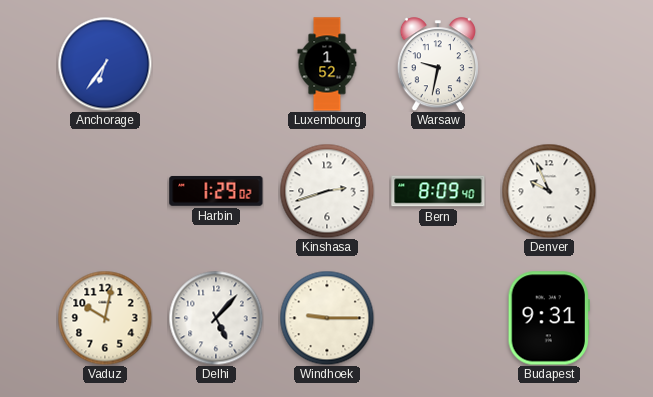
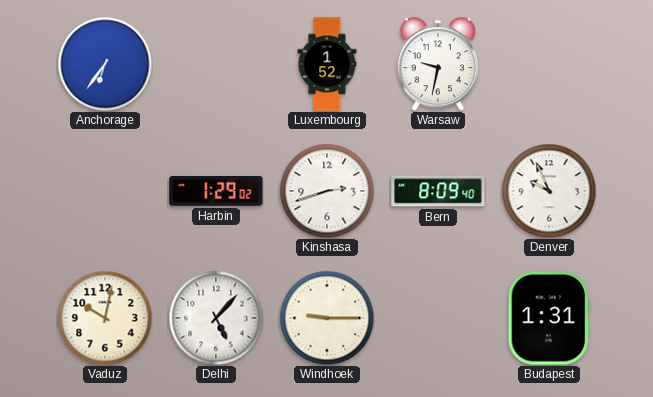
Budapest: 9:31 -> 1:31
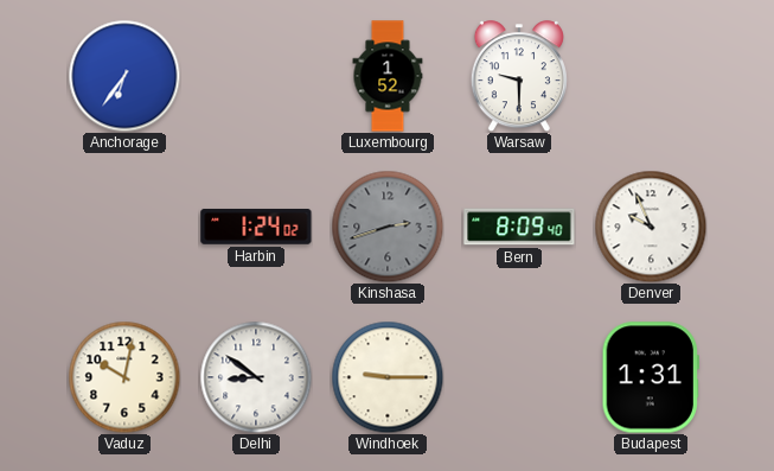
Warsaw: 9:32 -> 9:30
Harbin: 1:29 -> 1:24
Kinshasa dial: white -> grey
Delhi: 5:07 -> 8:51
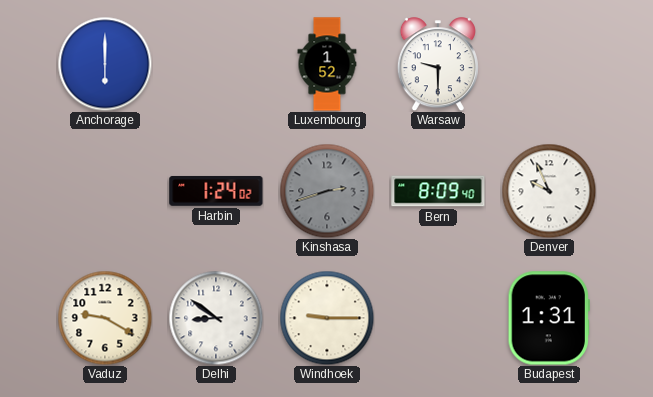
Anchorage: 6:36 -> 6:00
Vaduz: 10:02 -> 9:20
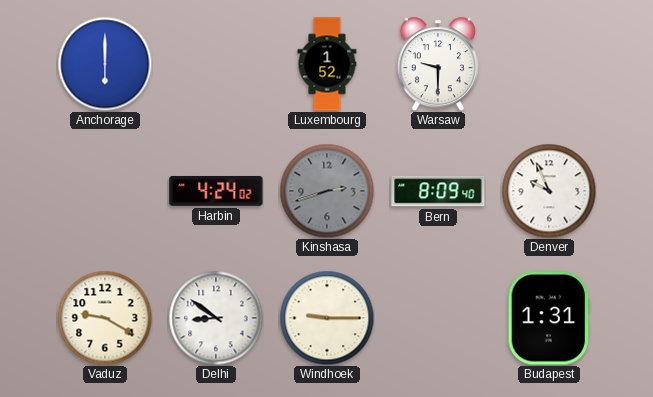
Harbin: 1:24 -> 4:24
